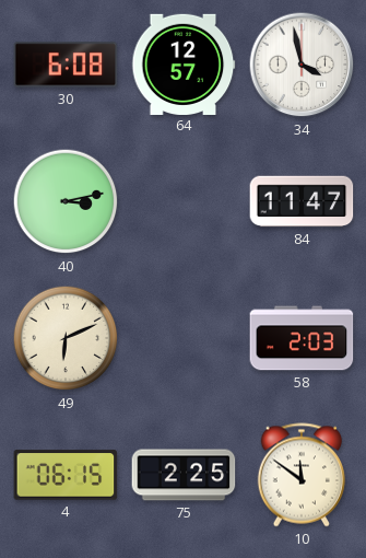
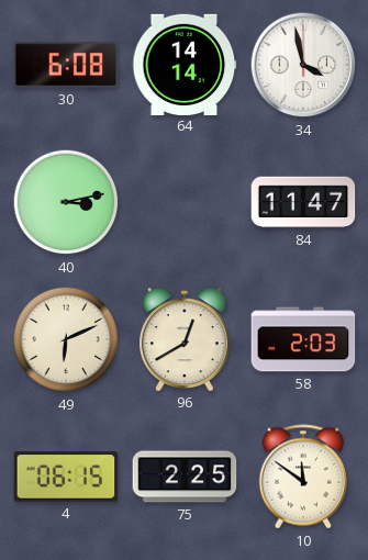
64: 12:57 -> 14:14
96: none -> 12:40
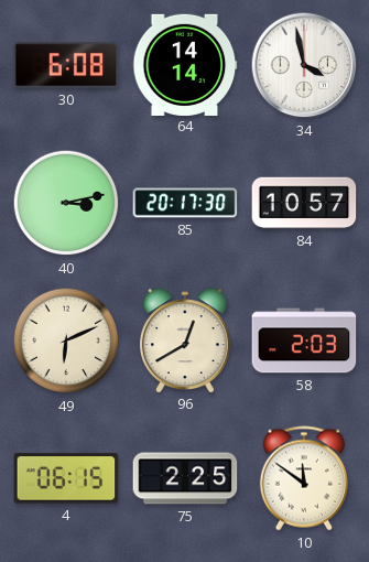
85: none -> 20:17
84: 11:47 -> 10:57
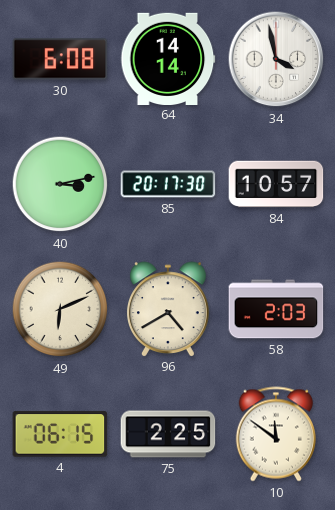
96: 12:40 -> 4:40
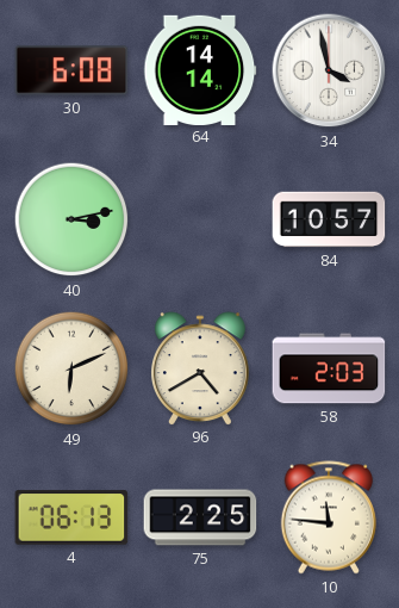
85: 20:17 -> none
4: 06:15 -> 06:13
10: 11:51 -> 11:46
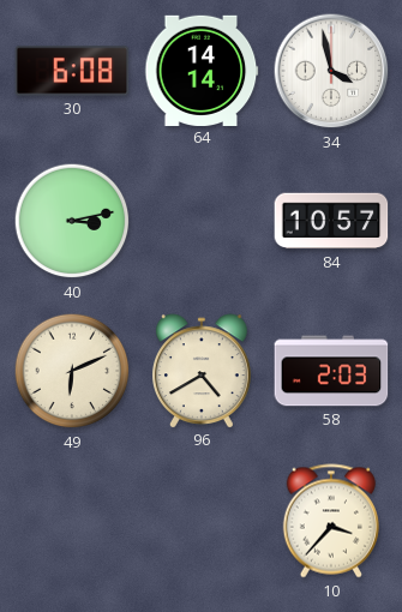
4: 06:13 -> none
75: 2:25 -> none
10: 11:46 -> 3:37
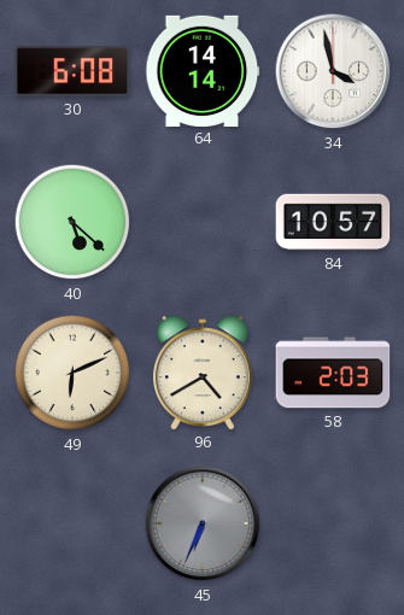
40: 3:13 -> 5:22
45: none -> 6:34
10: 3:37 -> none
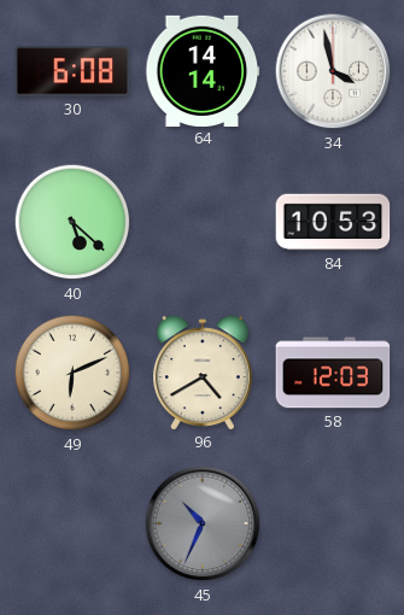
84: 10:57 -> 10:53
58: 2:03 -> 12:03
45: 6:34 -> 10:34
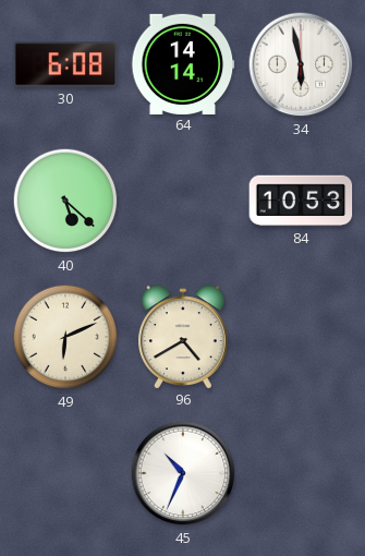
34: 3:58 -> 5:58
58: 12:03 -> none
45 dial: grey -> white
